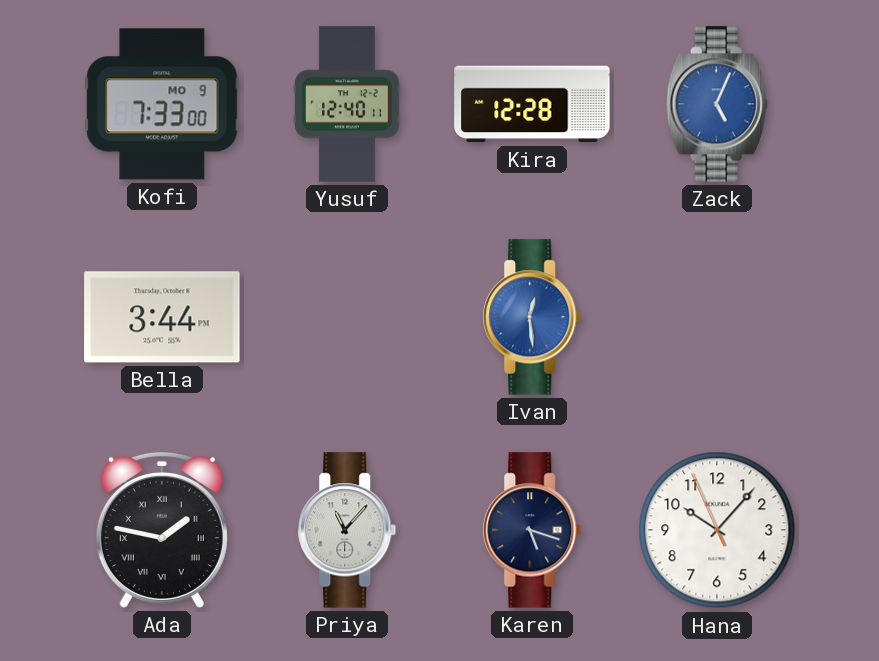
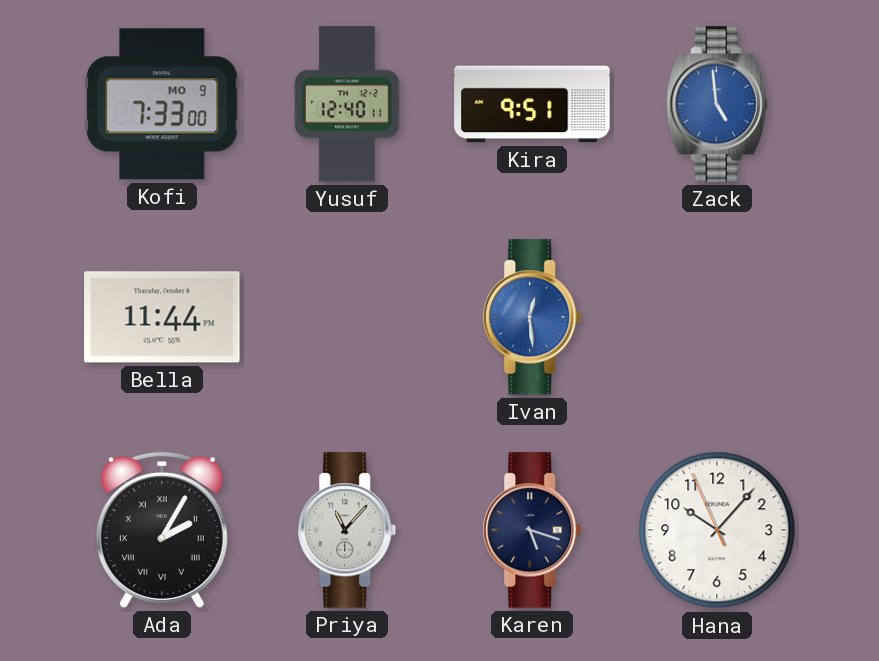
Kira: 12:28 -> 9:51
Zack: 5:04 -> 4:59
Bella: 3:44 -> 11:44
Ada: 1:47 -> 2:05
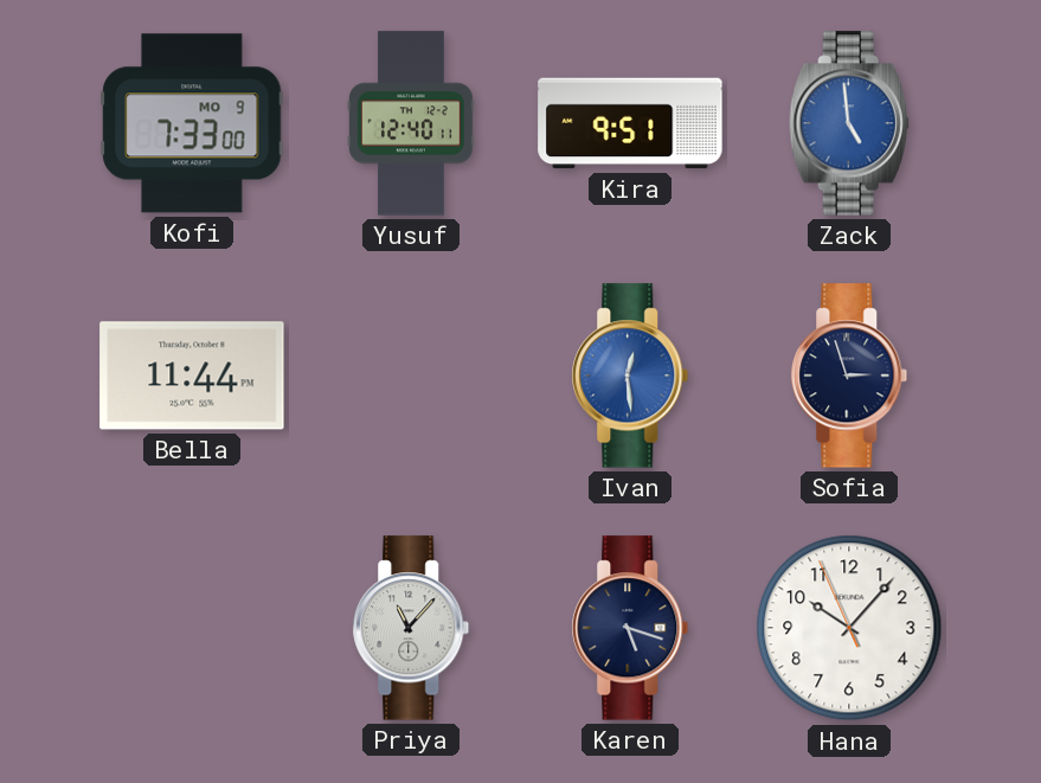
Sofia: none -> 2:57
Ada: 2:05 -> none
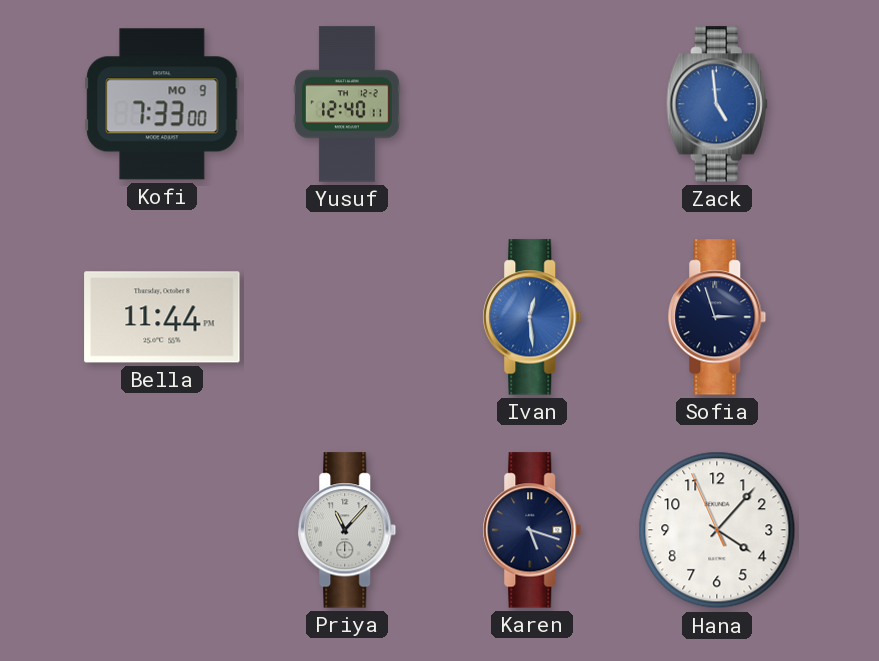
Kira: 9:51 -> none
Hana: 10:06 -> 4:06
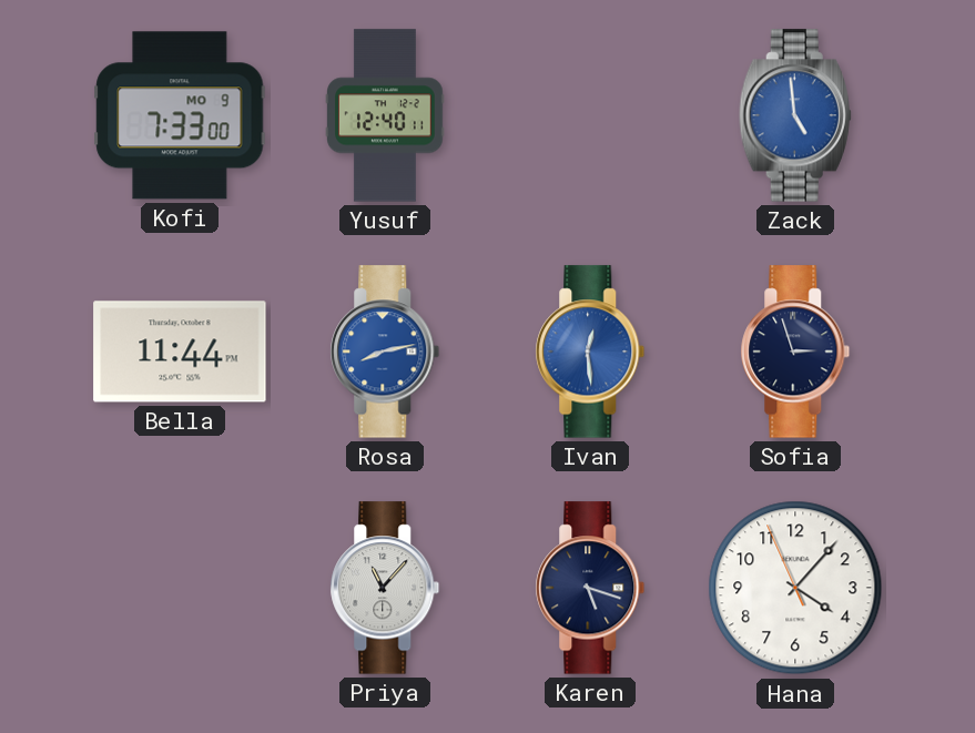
Rosa: none -> 8:13
